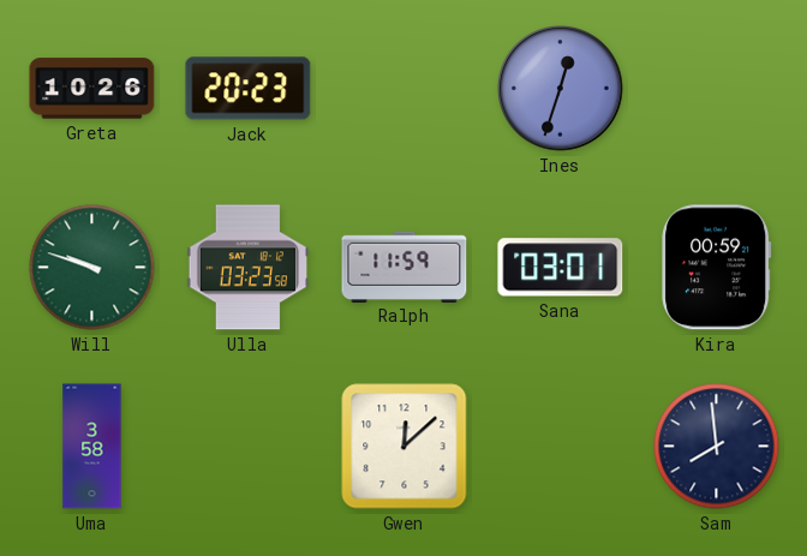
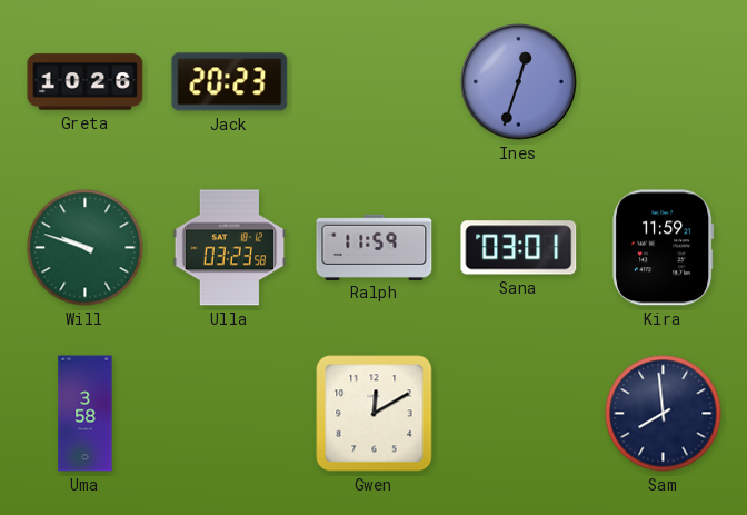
Kira: 00:59 -> 11:59
Gwen: 12:08 -> 12:10
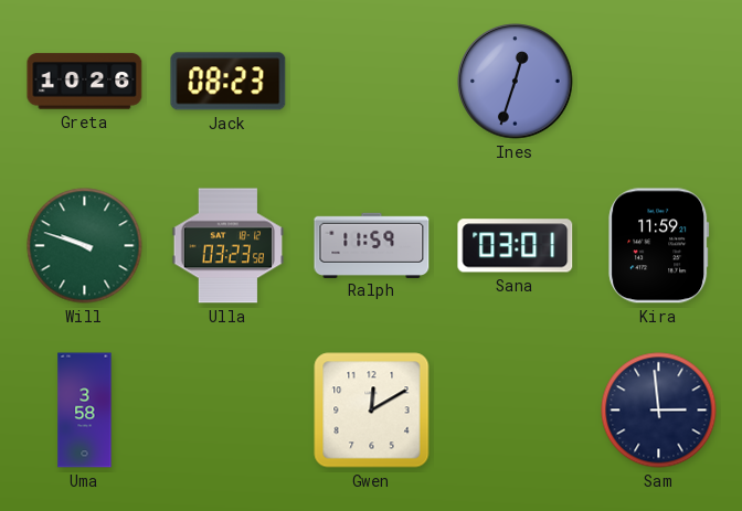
Jack: 20:23 -> 08:23
Sam: 7:59 -> 2:59
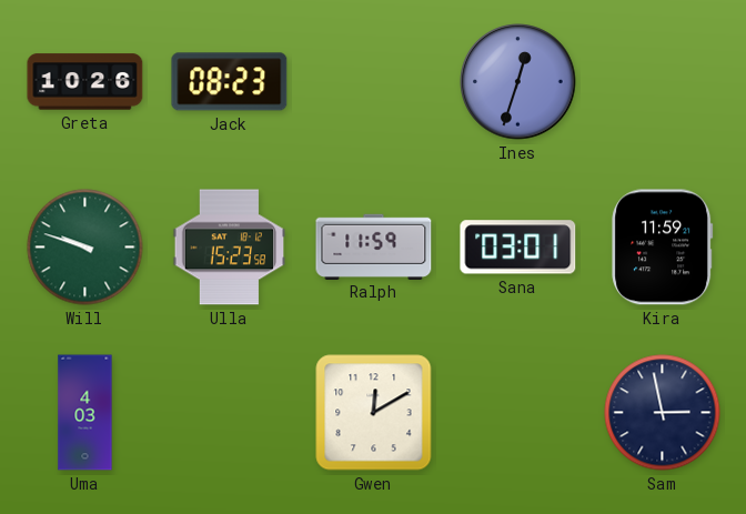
Ulla: 03:23 -> 15:23
Uma: 3:58 -> 4:03
Sam: 2:59 -> 2:58
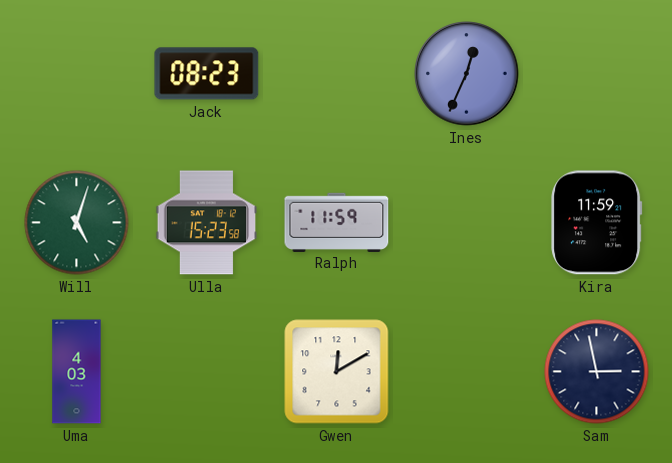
Greta: 10:26 -> none
Ines: 12:33 -> 12:34
Will: 9:48 -> 5:03
Sana: 03:01 -> none
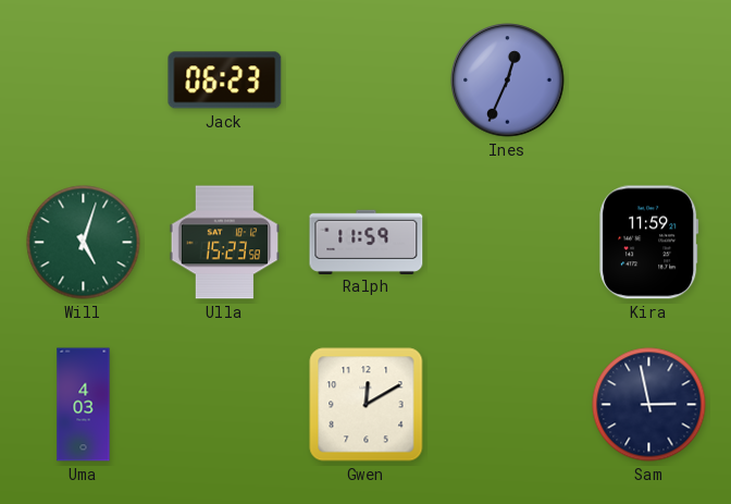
Jack: 08:23 -> 06:23
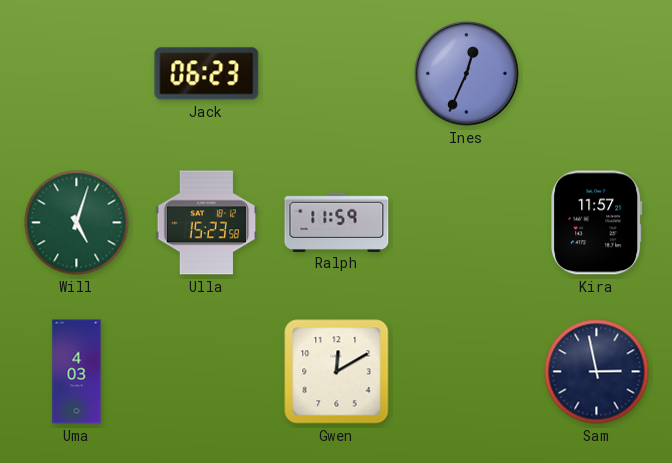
Kira: 11:59 -> 11:57
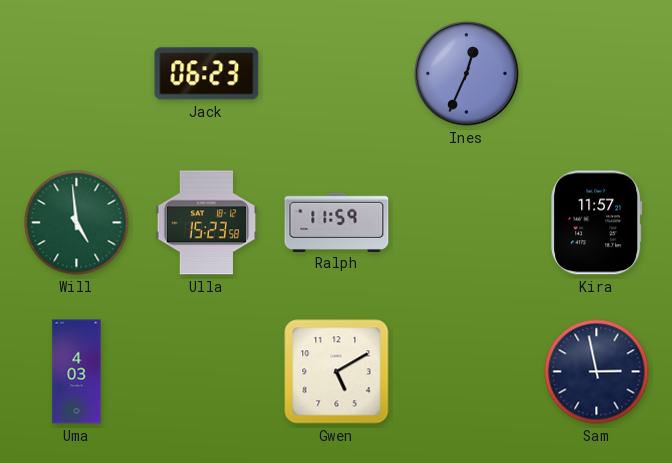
Will: 5:03 -> 4:59
Gwen: 12:10 -> 5:10
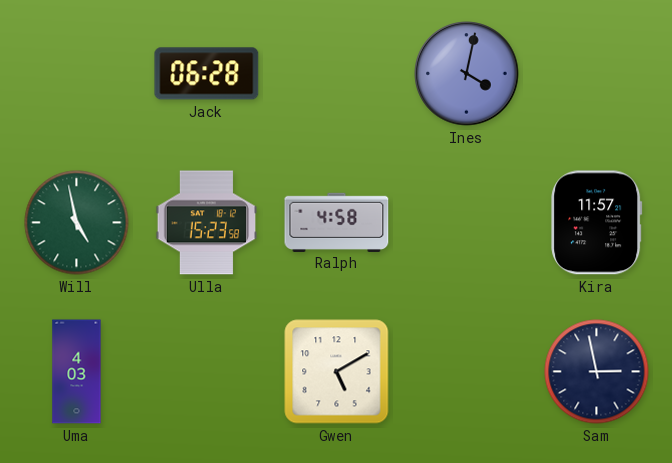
Jack: 06:23 -> 06:28
Ines: 12:34 -> 4:02
Will: 4:59 -> 4:58
Ralph: 11:59 -> 4:58
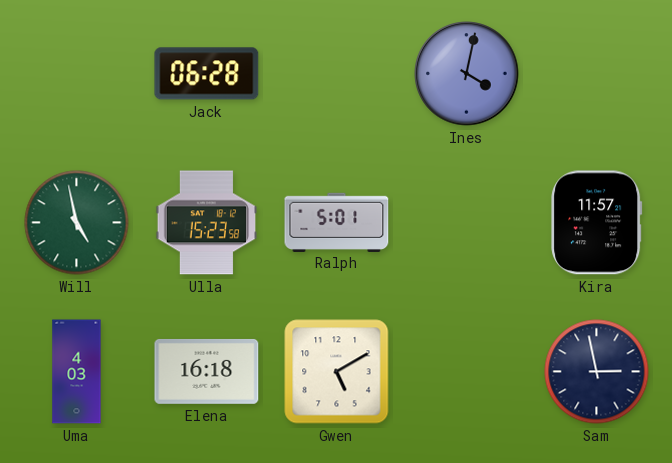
Ralph: 4:58 -> 5:01
Elena: none -> 16:18
